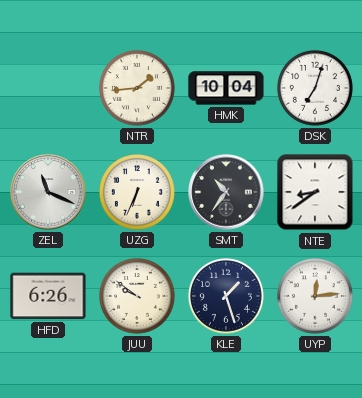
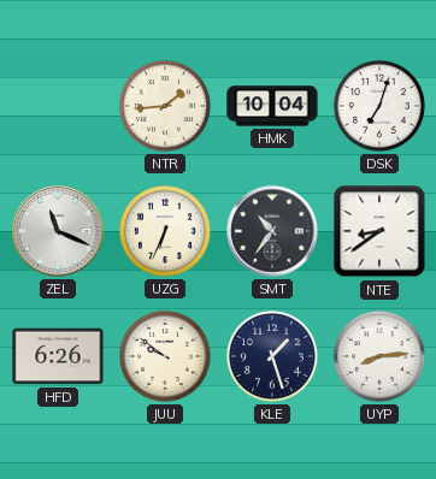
UYP: 12:14 -> 8:14
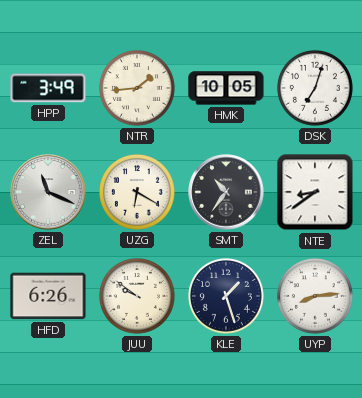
HPP: none -> 3:49
HMK: 10:04 -> 10:05
UZG: 6:34 -> 6:20
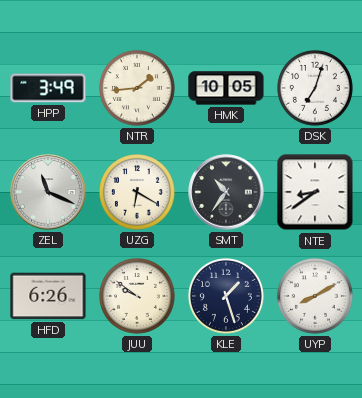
UYP: 8:14 -> 8:10
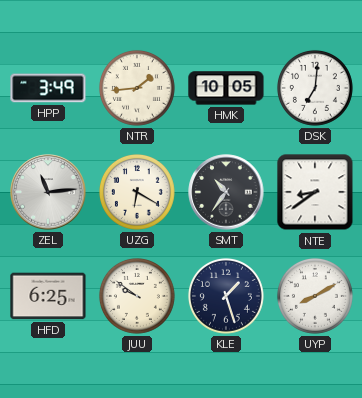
DSK: 7:03 -> 7:01
ZEL: 11:19 -> 11:14
HFD: 6:26 -> 6:25
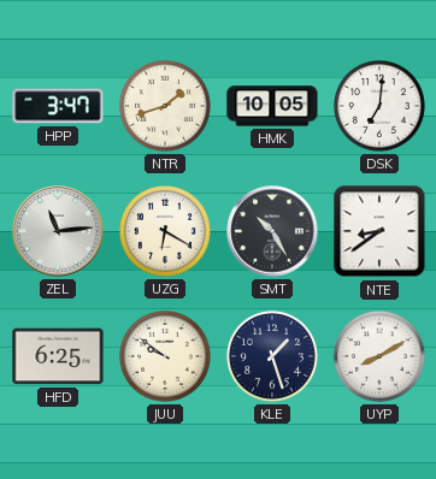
HPP: 3:49 -> 3:47
NTR: 1:44 -> 1:42
SMT: 10:36 -> 10:25
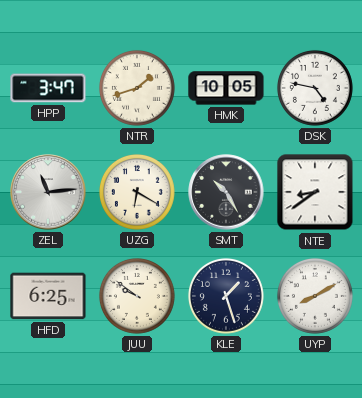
DSK: 7:01 -> 4:47
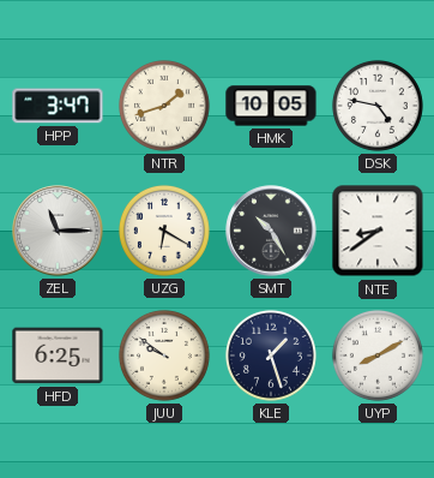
ZEL: 11:14 -> 11:15
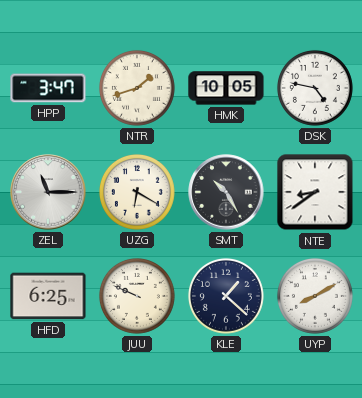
JUU: 9:51 -> 9:49
KLE: 1:27 -> 1:22
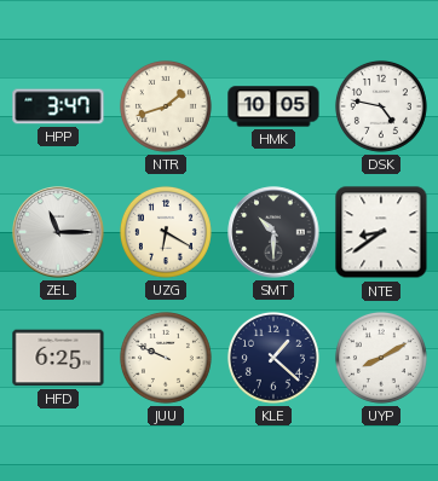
SMT: 10:25 -> 10:30
